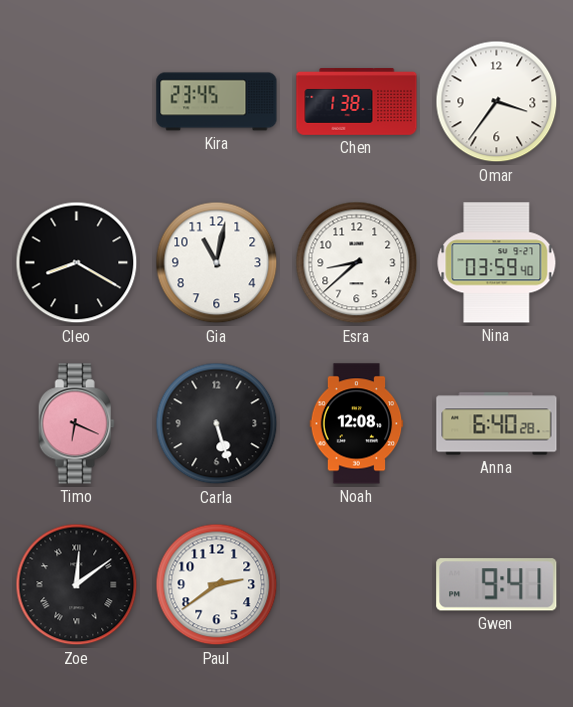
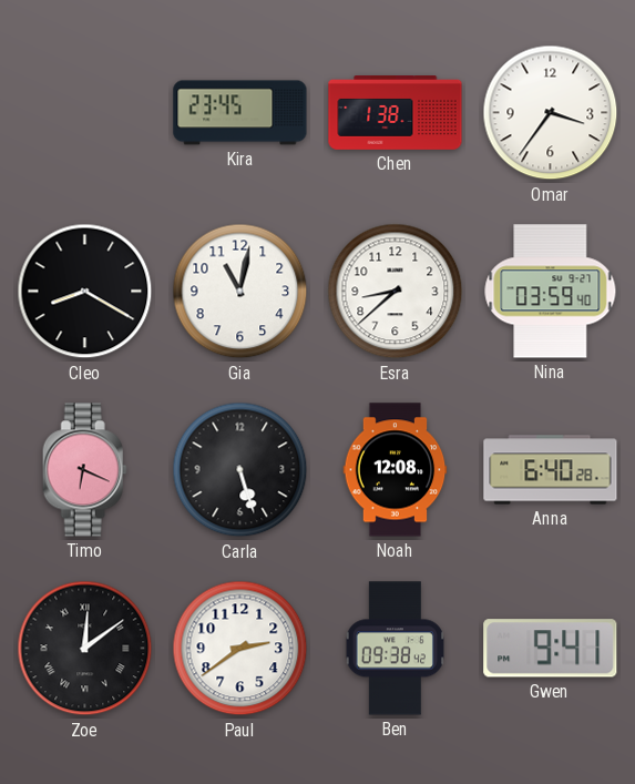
Ben: none -> 09:38
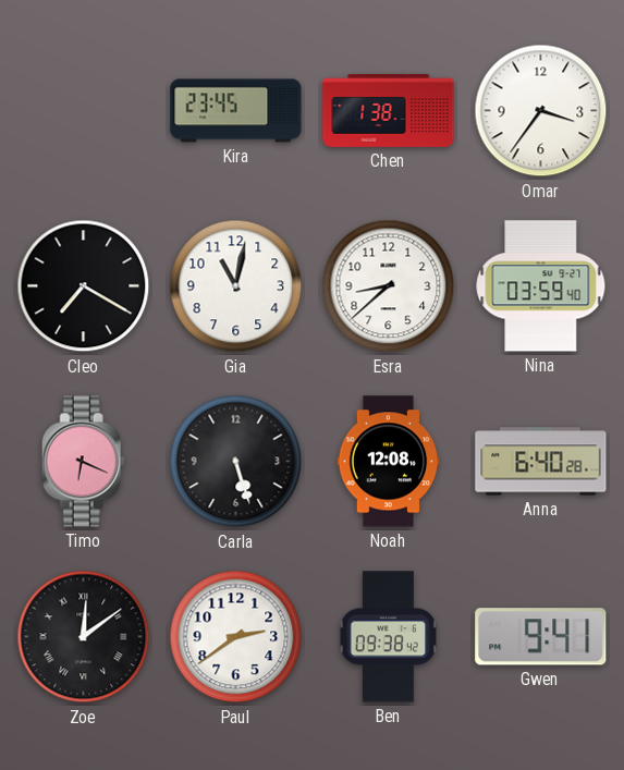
Cleo: 8:20 -> 7:20
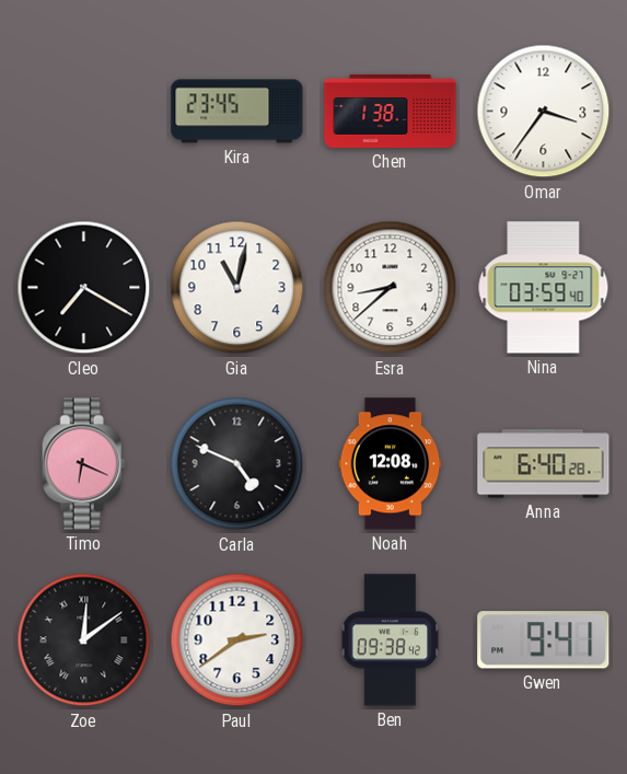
Carla: 5:27 -> 4:49
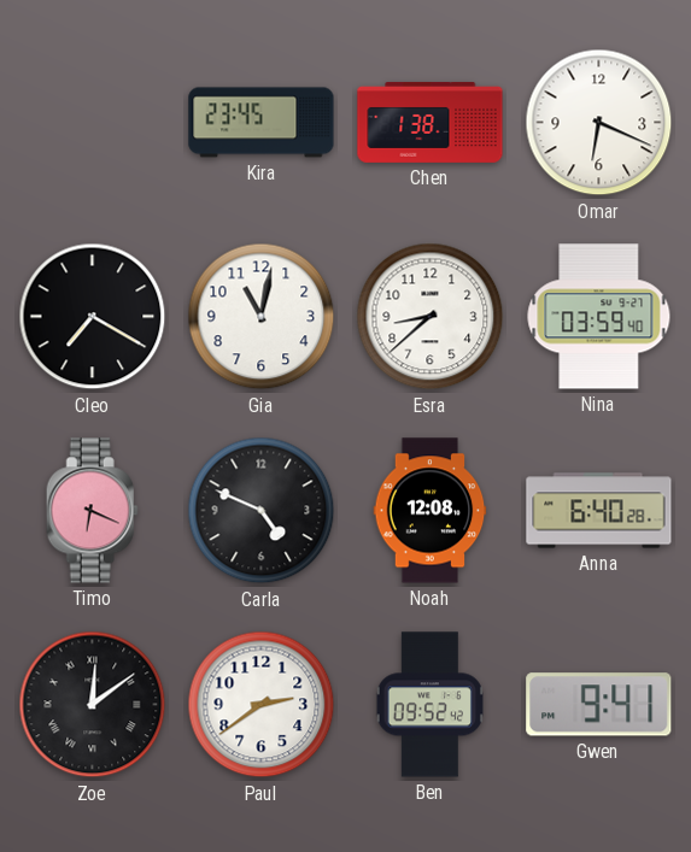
Omar: 3:36 -> 6:19
Ben: 09:38 -> 09:52
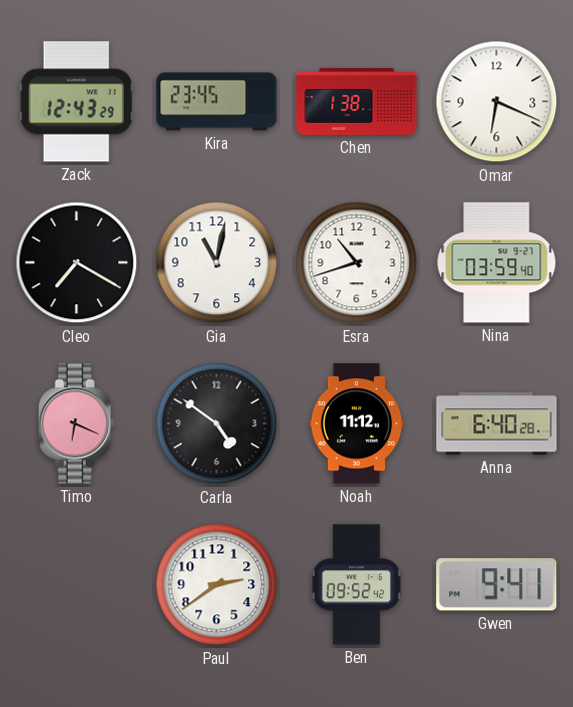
Zack: none -> 12:43
Esra: 8:38 -> 10:42
Carla: 4:49 -> 4:51
Noah: 12:08 -> 11:12
Zoe: 12:09 -> none
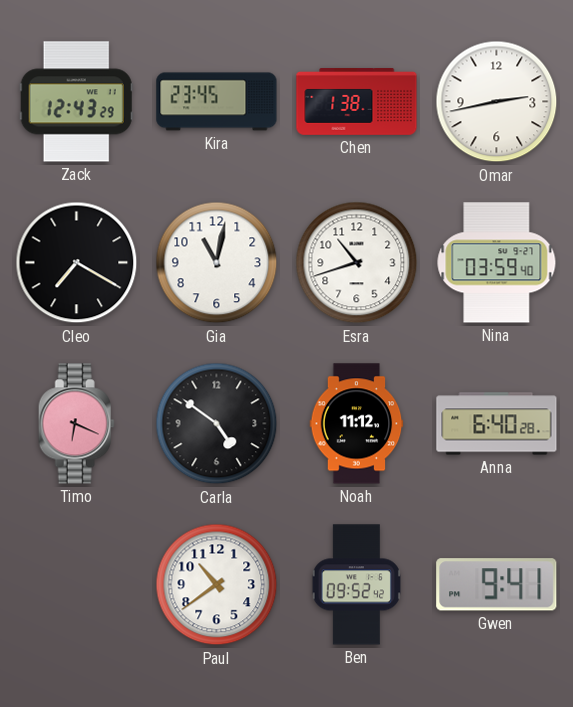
Omar: 6:19 -> 2:43
Paul: 2:39 -> 10:39
